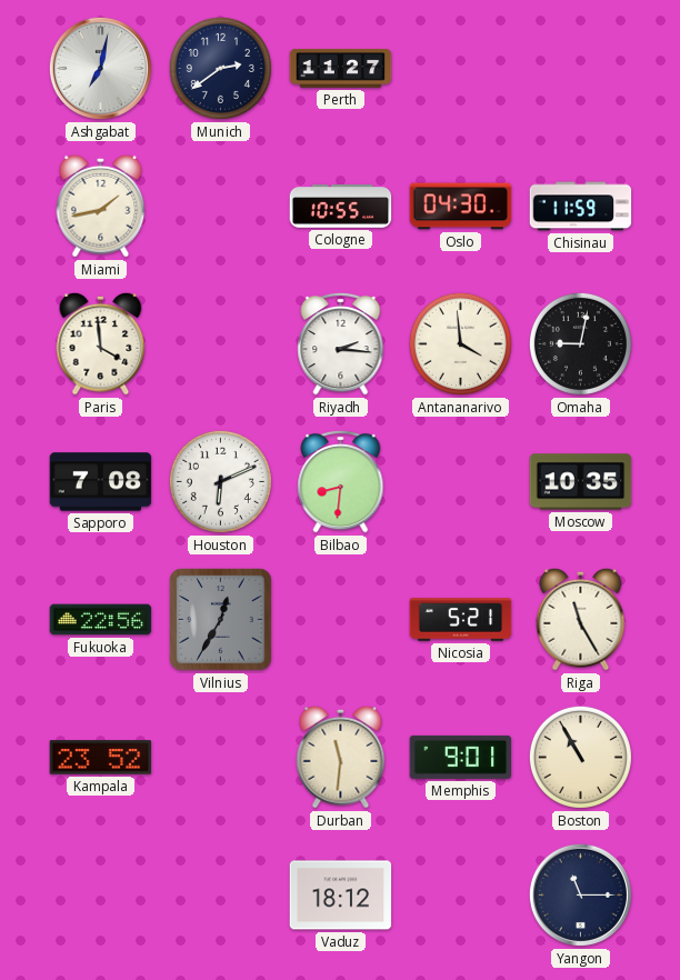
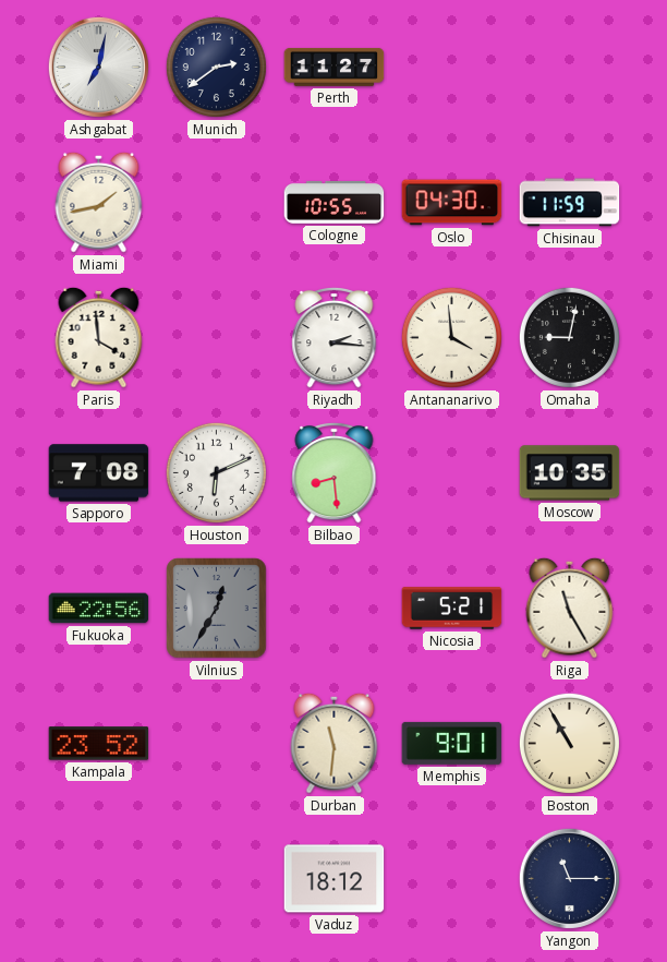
Bilbao: 8:31 -> 8:29
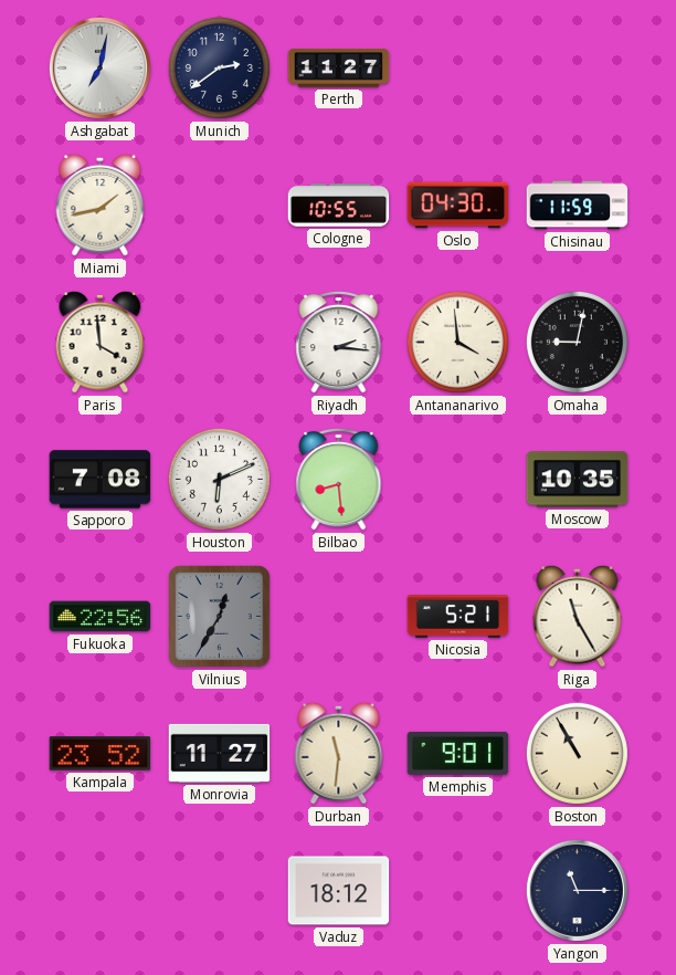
Monrovia: none -> 11:27
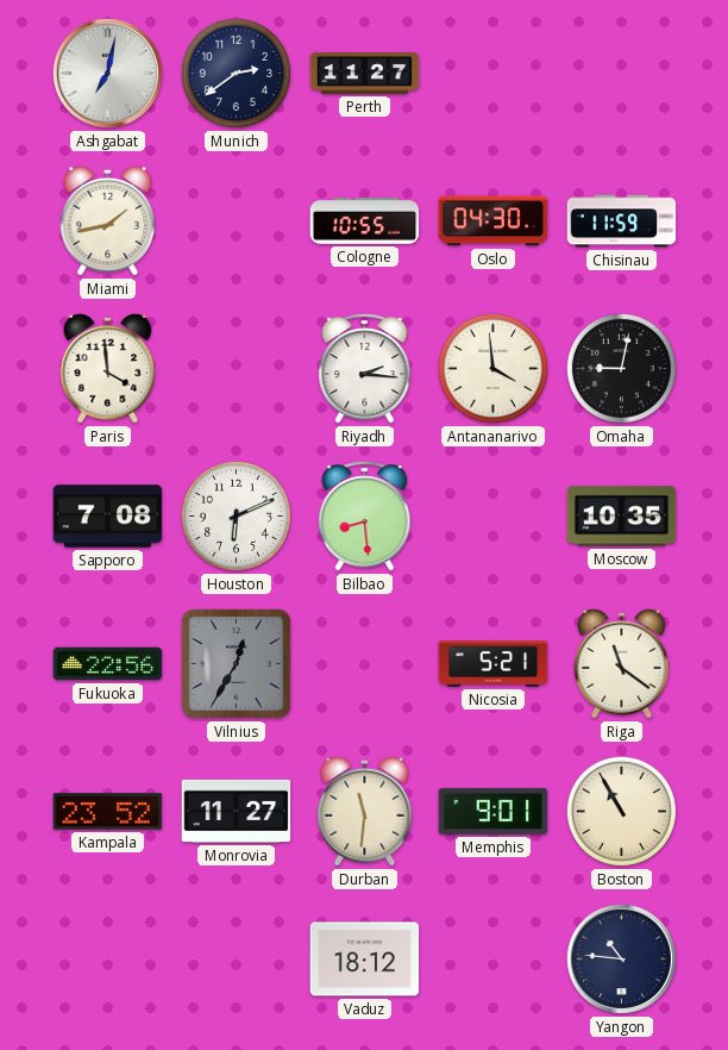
Riga: 11:25 -> 11:21
Yangon: 11:15 -> 10:46
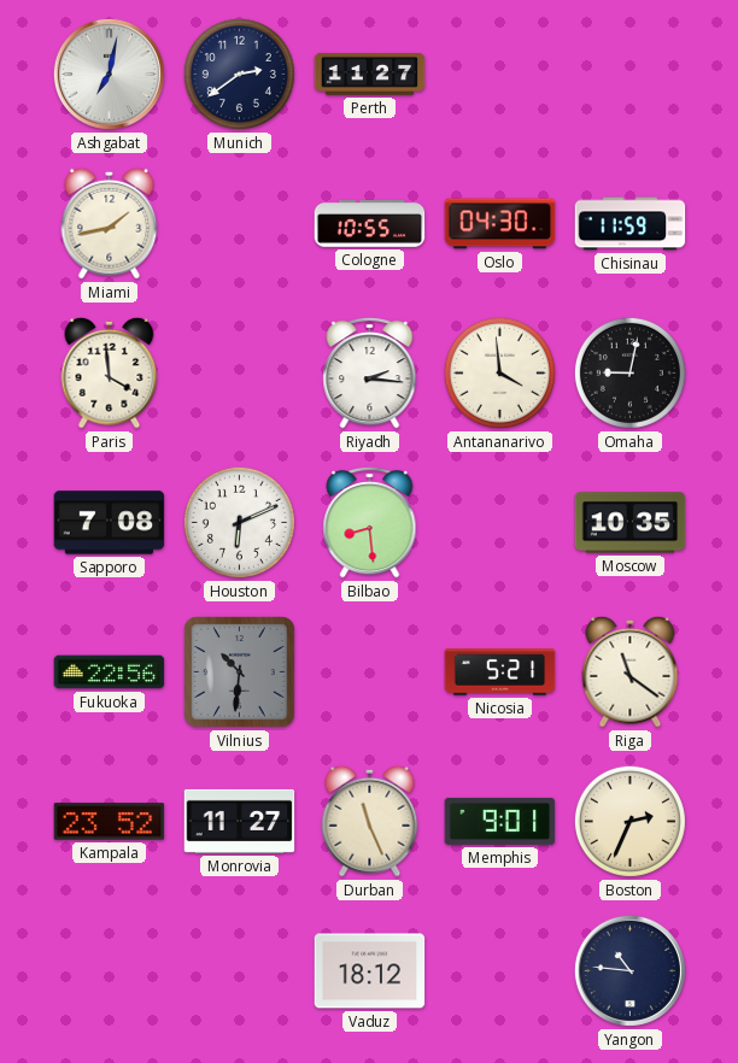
Vilnius: 12:35 -> 10:31
Durban: 11:31 -> 11:26
Boston: 10:55 -> 2:34
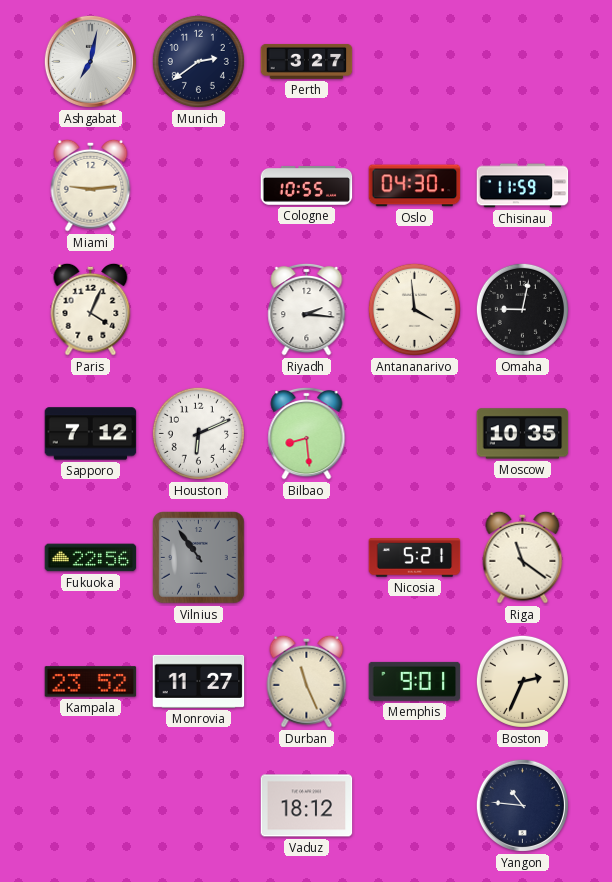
Perth: 11:27 -> 3:27
Miami: 1:43 -> 9:14
Paris: 3:59 -> 4:04
Sapporo: 7:08 -> 7:12
Vilnius: 10:31 -> 10:54
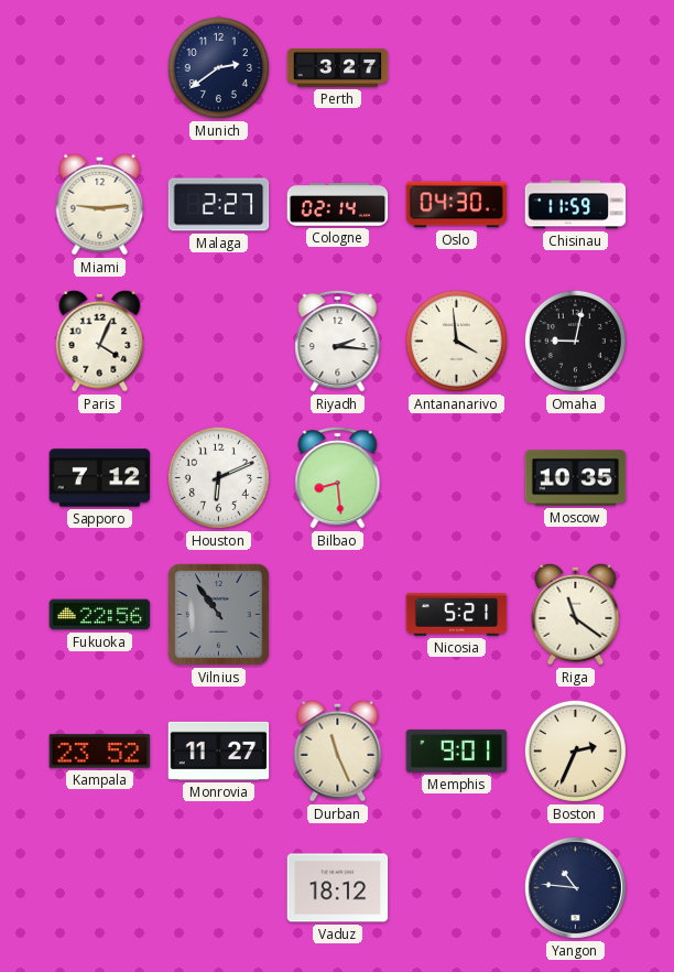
Ashgabat: 7:02 -> none
Malaga: none -> 2:27
Cologne: 10:55 -> 02:14
